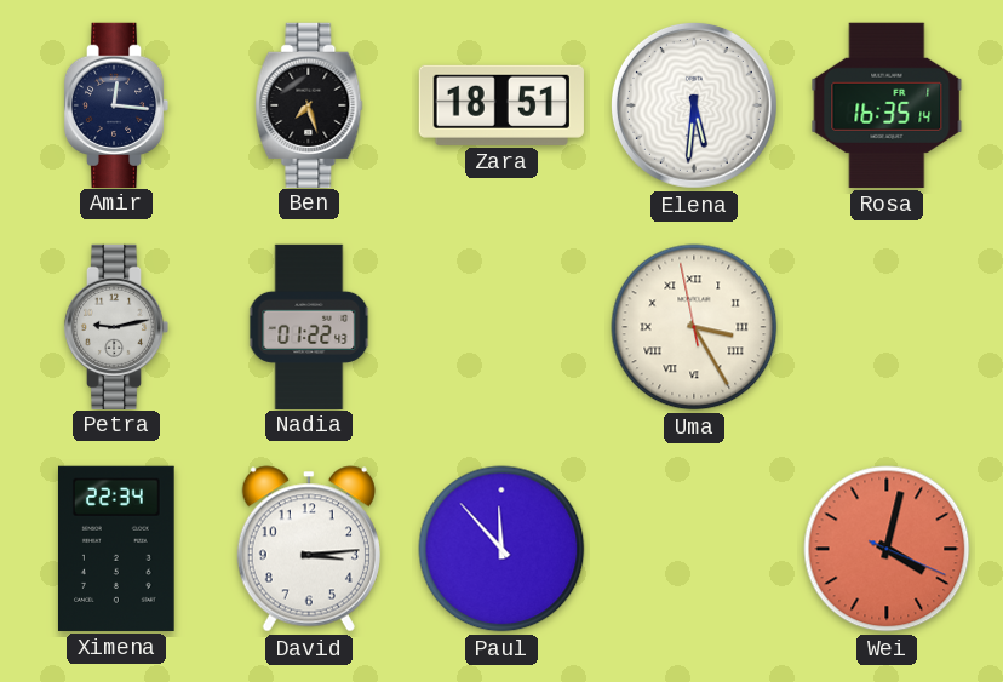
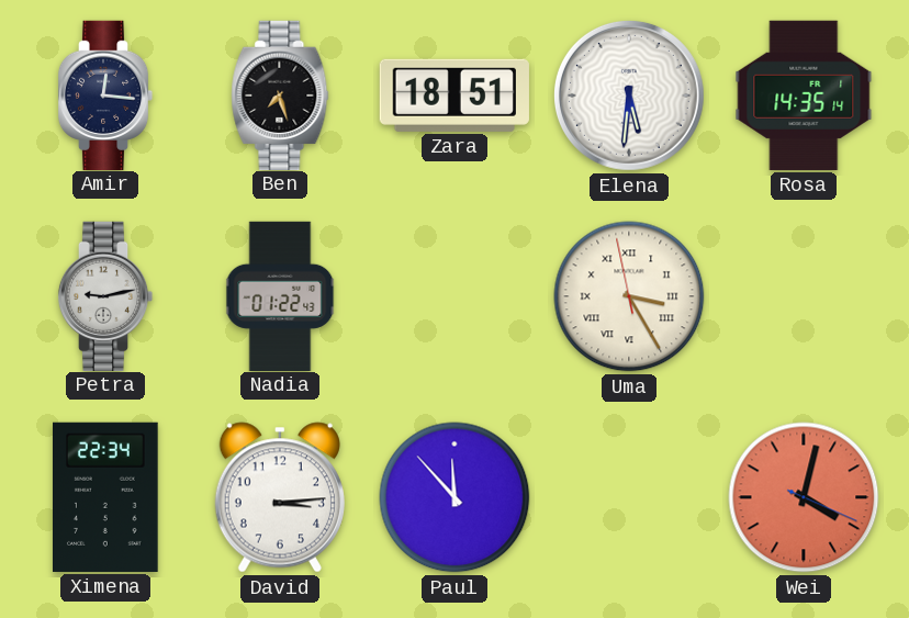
Rosa: 16:35 -> 14:35
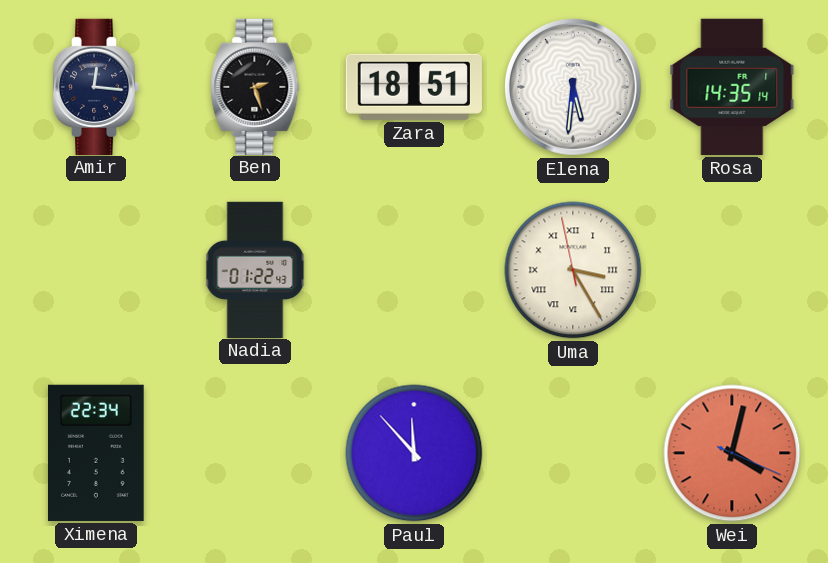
Ben: 7:27 -> 2:27
Petra: 9:13 -> none
David: 3:14 -> none
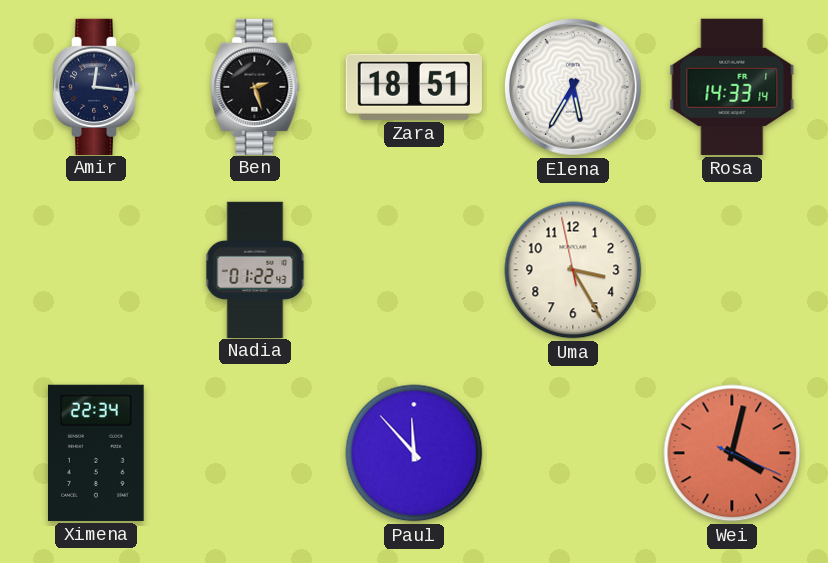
Elena: 5:31 -> 5:35
Rosa: 14:35 -> 14:33
Uma numerals: Roman -> Arabic
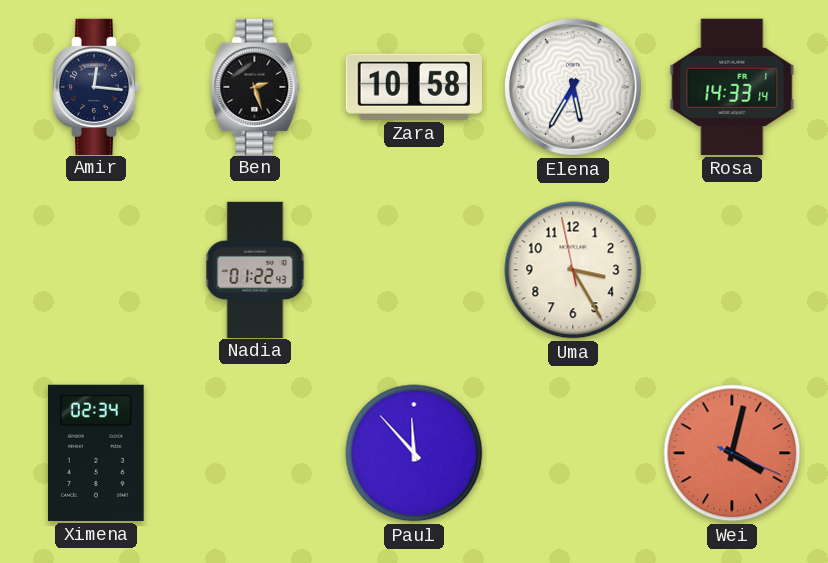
Zara: 18:51 -> 10:58
Ximena: 22:34 -> 02:34
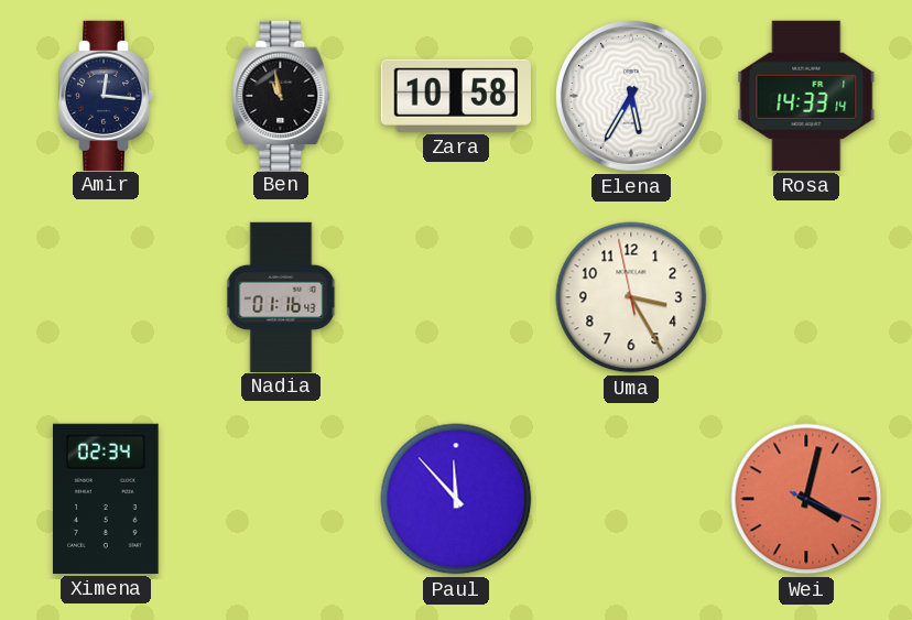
Ben: 2:27 -> 10:58
Nadia: 01:22 -> 01:16
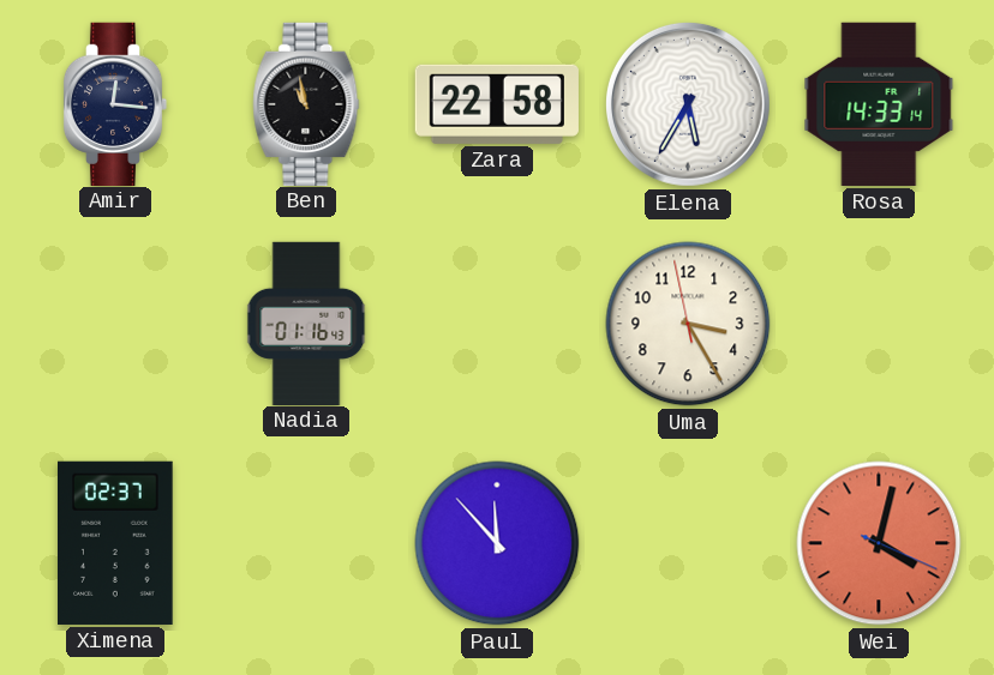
Zara: 10:58 -> 22:58
Ximena: 02:34 -> 02:37
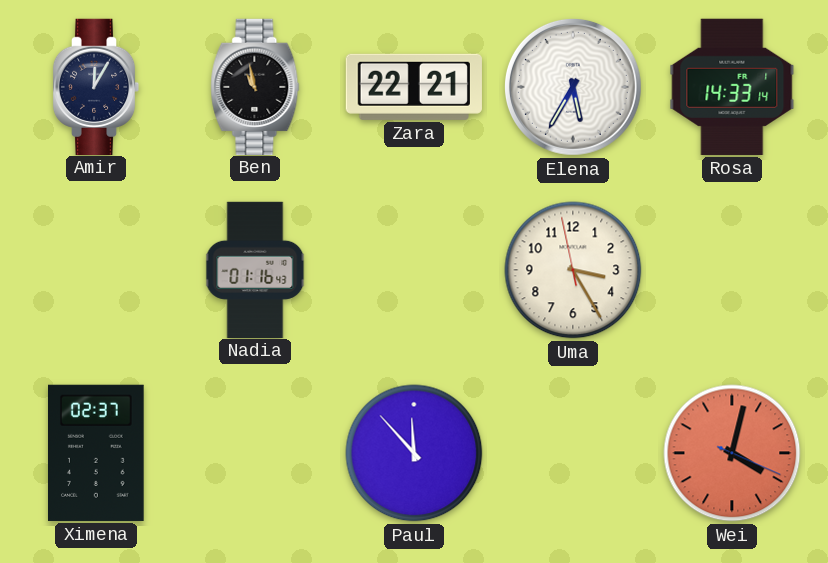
Amir: 12:16 -> 12:05
Zara: 22:58 -> 22:21
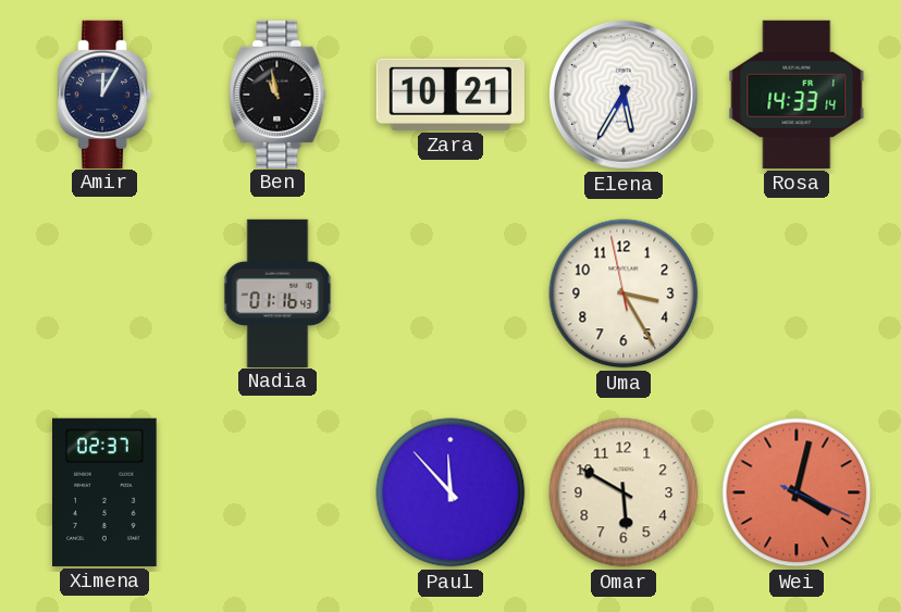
Zara: 22:21 -> 10:21
Omar: none -> 5:50
